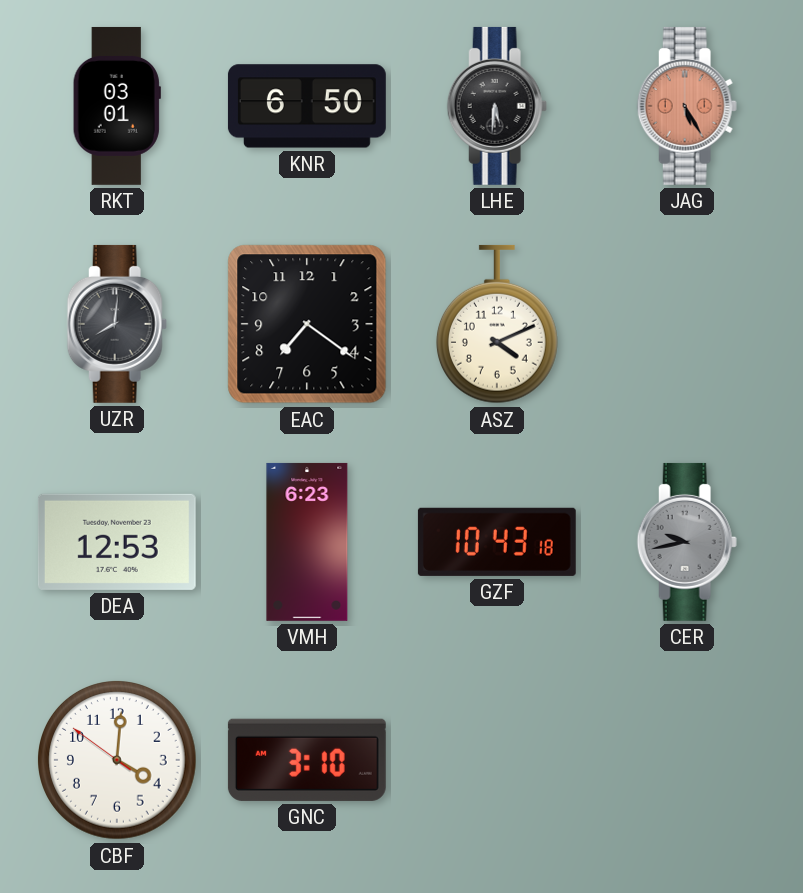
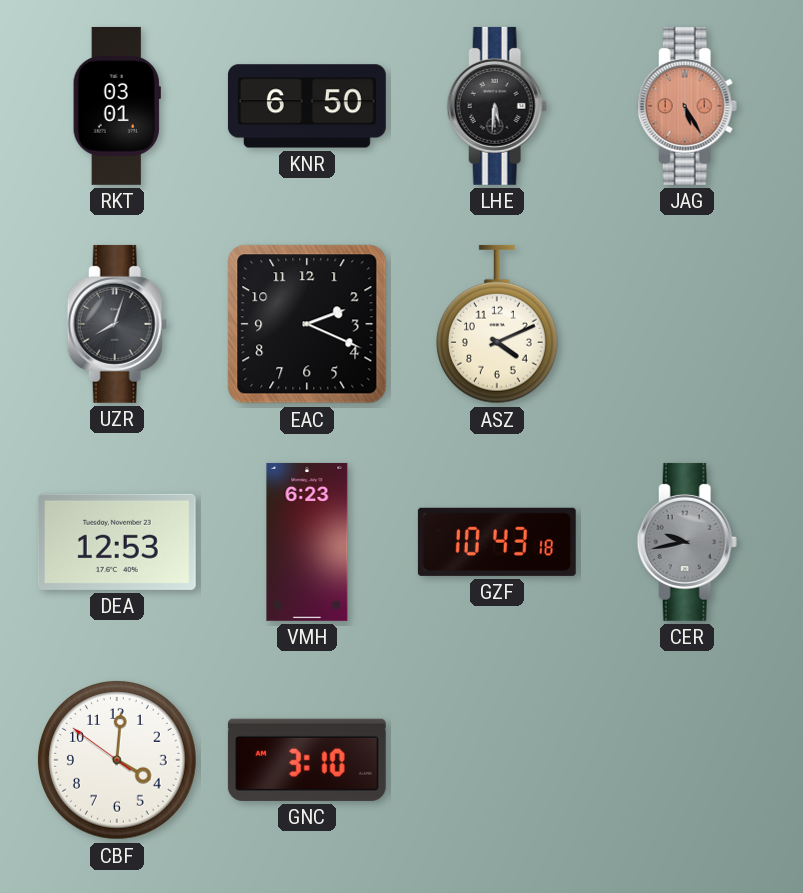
UZR: 8:01 -> 8:03
EAC: 7:21 -> 2:19
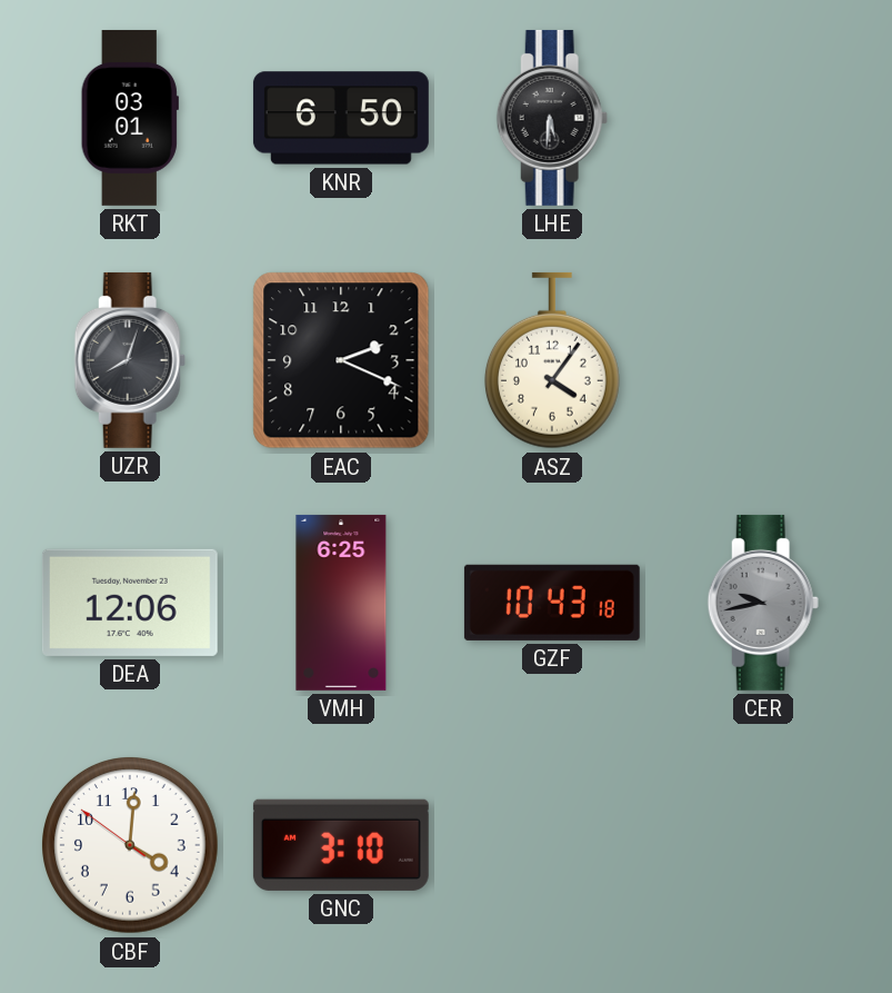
JAG: 5:25 -> none
ASZ: 4:11 -> 4:06
DEA: 12:53 -> 12:06
VMH: 6:23 -> 6:25
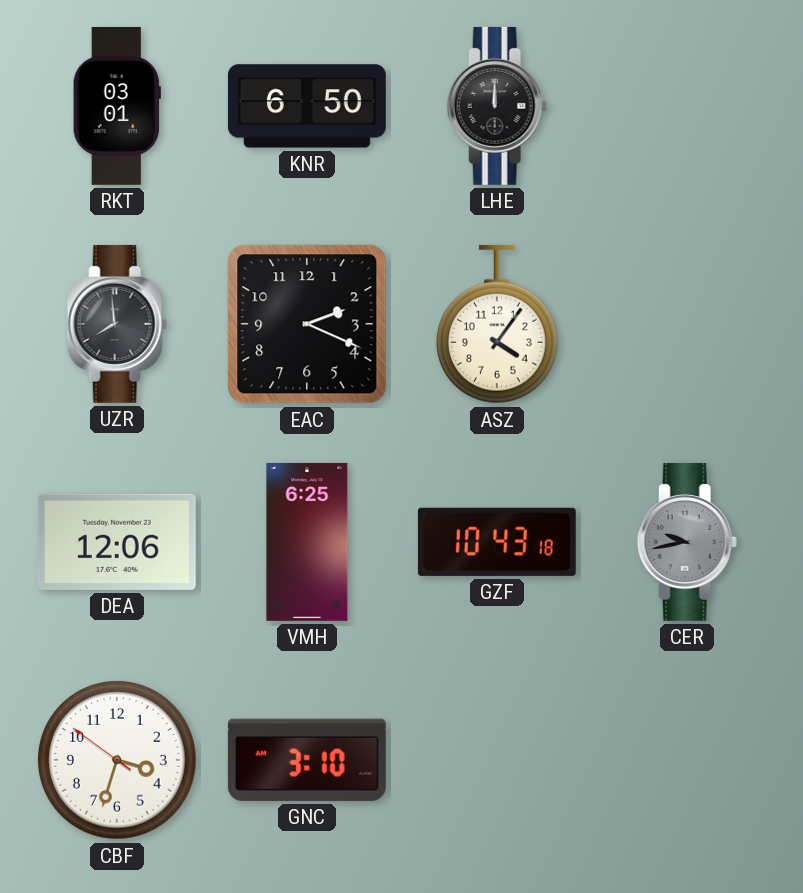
LHE: 5:31 -> 12:00
UZR: 8:03 -> 7:59
CBF: 4:00 -> 3:32
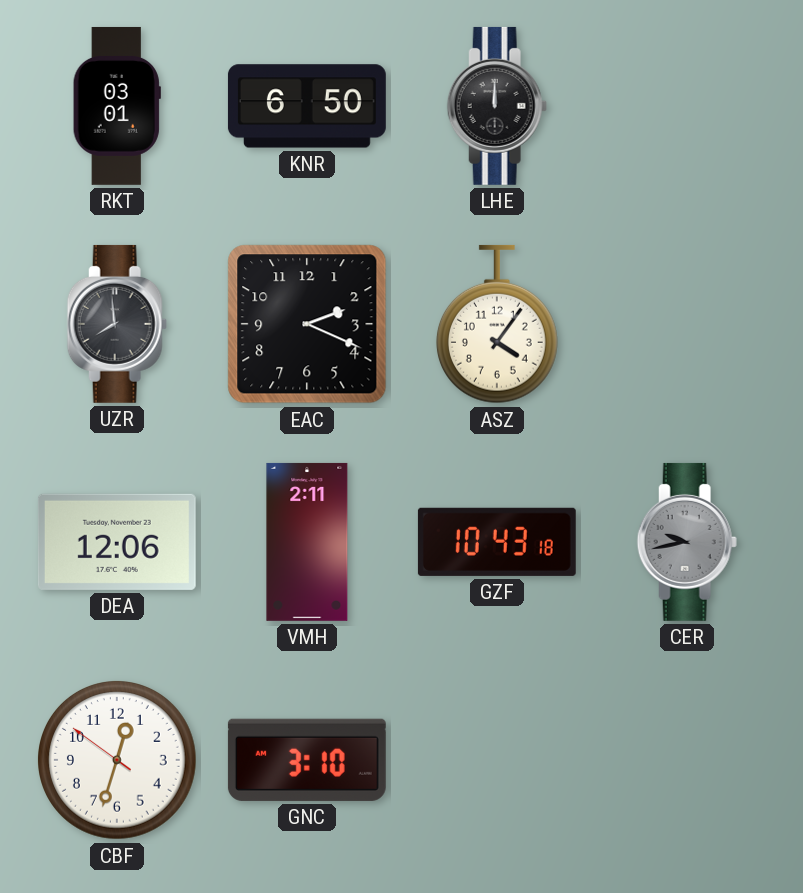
VMH: 6:25 -> 2:11
CBF: 3:32 -> 12:32
